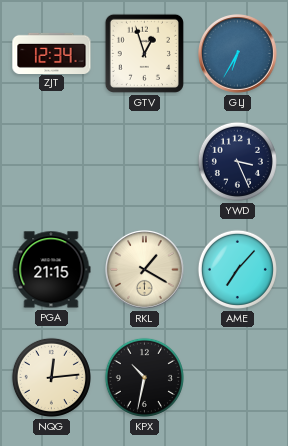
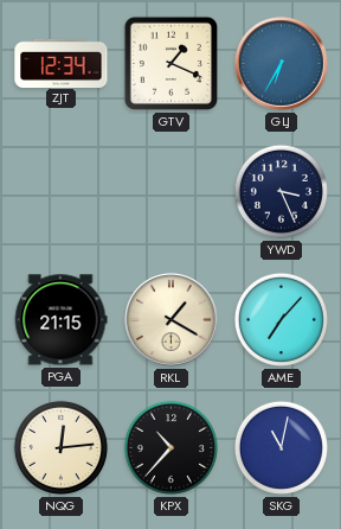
GTV: 12:57 -> 1:19
KPX: 10:32 -> 10:37
SKG: none -> 11:02
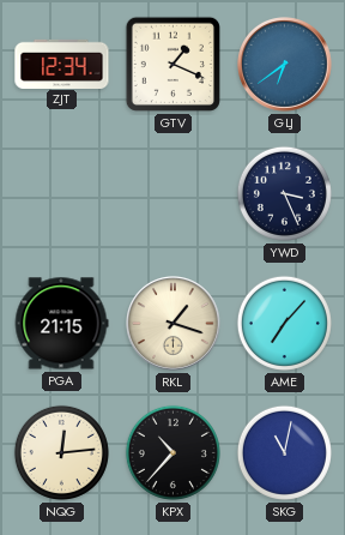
GLJ: 6:35 -> 6:39
RKL: 1:20 -> 1:18
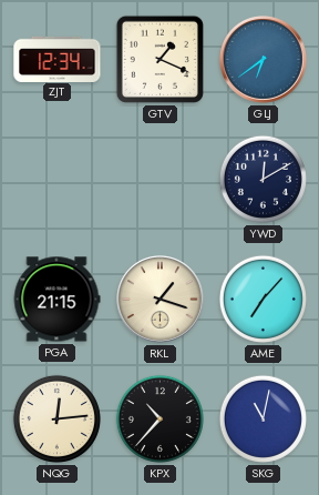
YWD: 3:26 -> 12:10
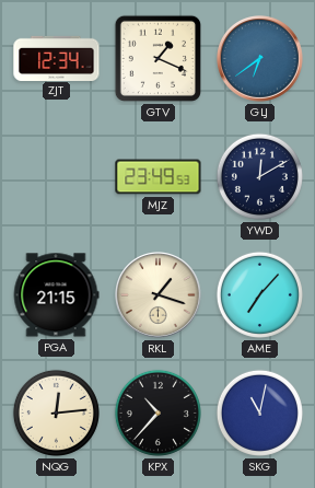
MJZ: none -> 23:49
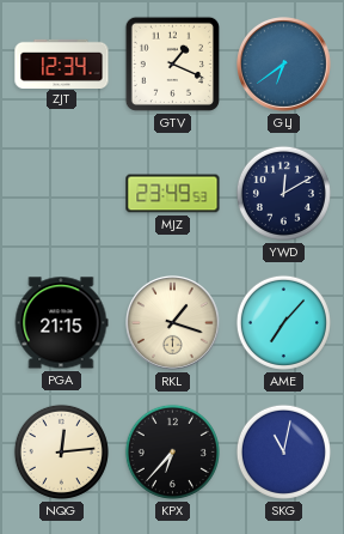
KPX: 10:37 -> 6:37
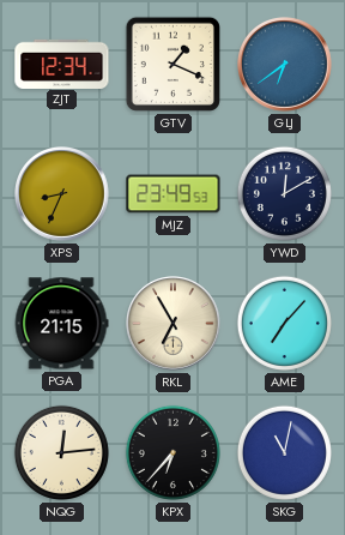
XPS: none -> 8:34
RKL: 1:18 -> 6:55
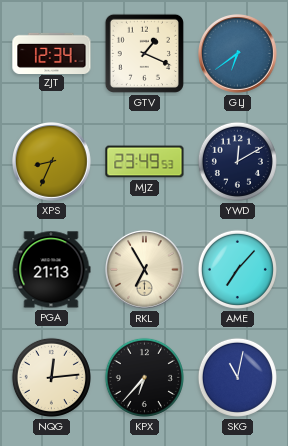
PGA: 21:15 -> 21:13
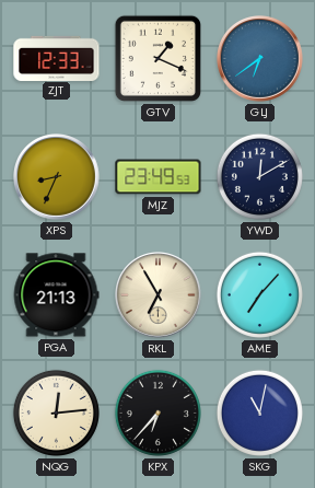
ZJT: 12:34 -> 12:33
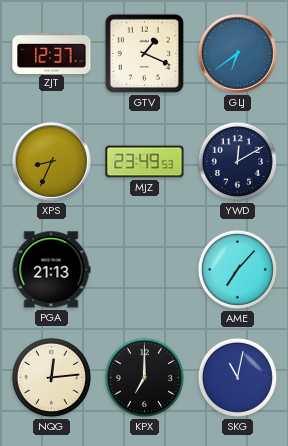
ZJT: 12:33 -> 12:37
RKL: 6:55 -> none
KPX: 6:37 -> 7:00
